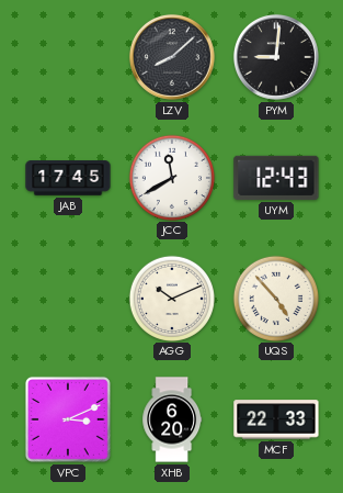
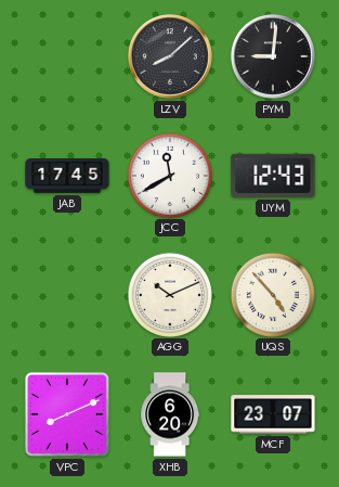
VPC: 3:11 -> 8:11
MCF: 22:33 -> 23:07
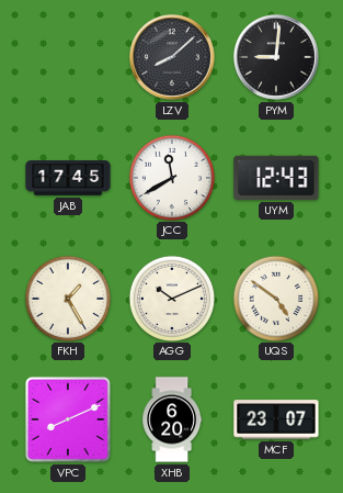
FKH: none -> 1:25
UQS: 4:53 -> 4:51
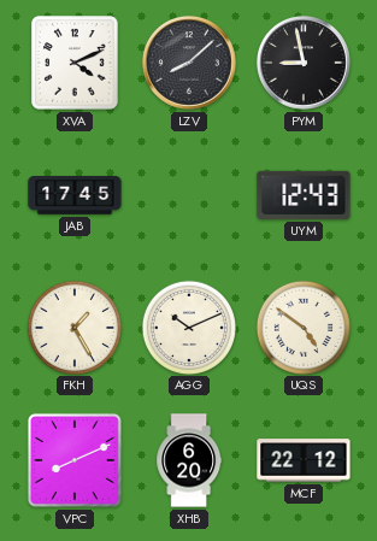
XVA: none -> 4:11
PYM: 9:01 -> 8:58
JCC: 11:40 -> none
MCF: 23:07 -> 22:12
